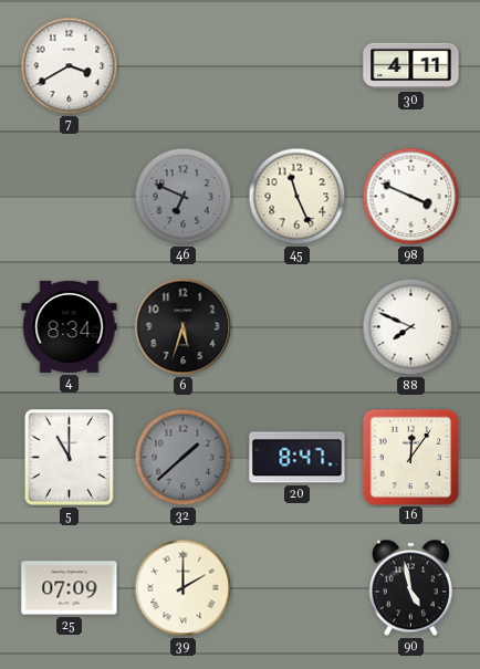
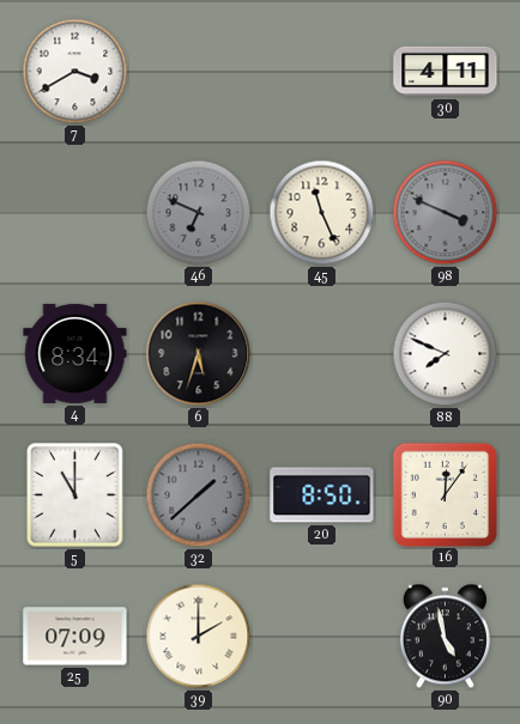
98 dial: white -> grey
20: 8:47 -> 8:50
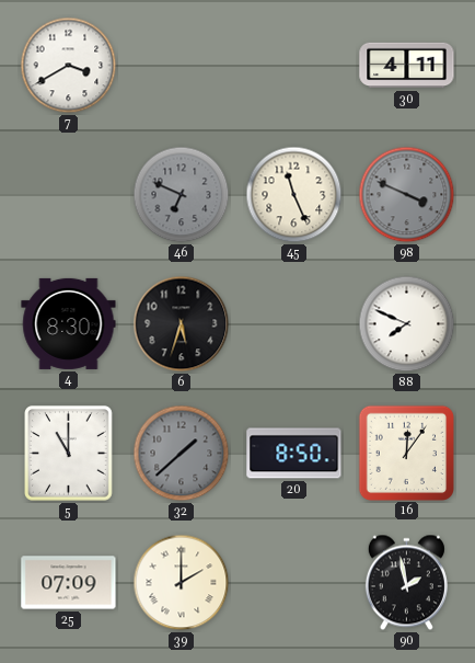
4: 8:34 -> 8:30
90: 4:58 -> 1:58
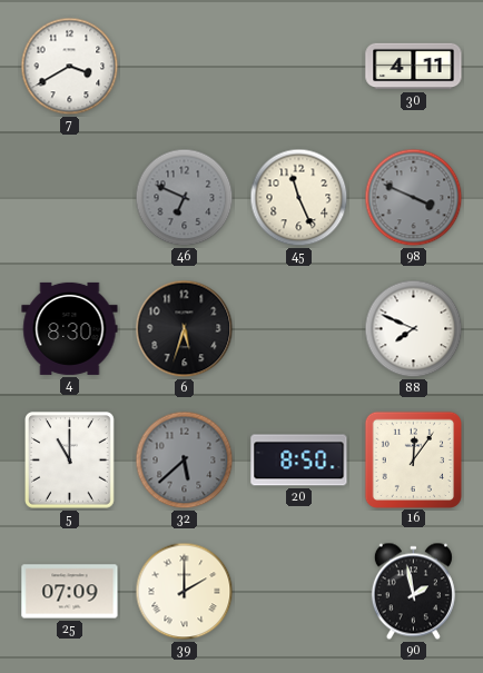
32: 1:38 -> 5:38
